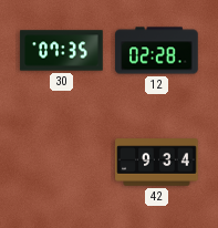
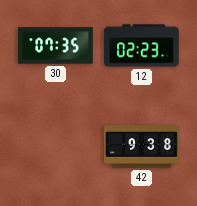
12: 02:28 -> 02:23
42: 9:34 -> 9:38
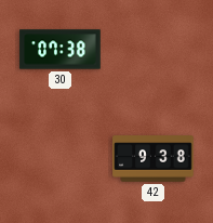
30: 07:35 -> 07:38
12: 02:23 -> none
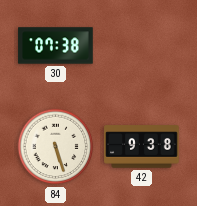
84: none -> 5:27
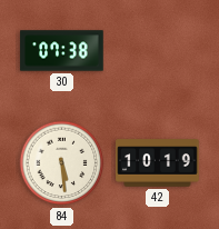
84: 5:27 -> 5:29
42: 9:38 -> 10:19
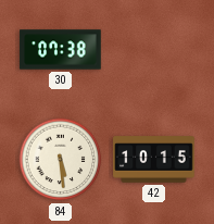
42: 10:19 -> 10:15
